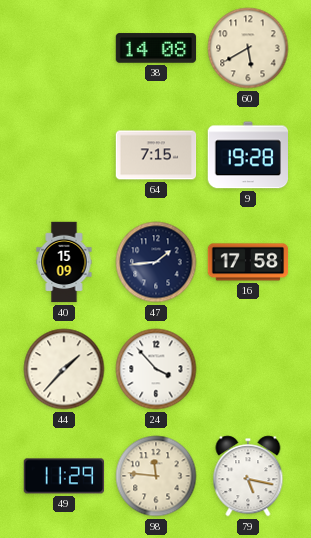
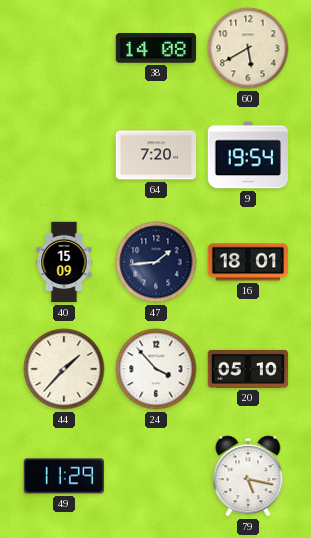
64: 7:15 -> 7:20
9: 19:28 -> 19:54
16: 17:58 -> 18:01
20: none -> 05:10
98: 11:46 -> none
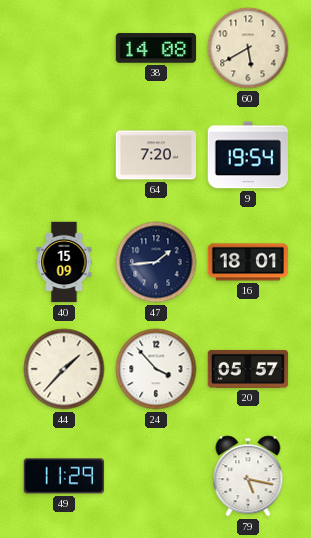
20: 05:10 -> 05:57
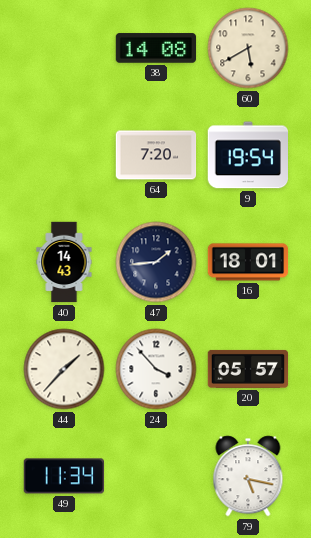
40: 15:09 -> 14:43
49: 11:29 -> 11:34
